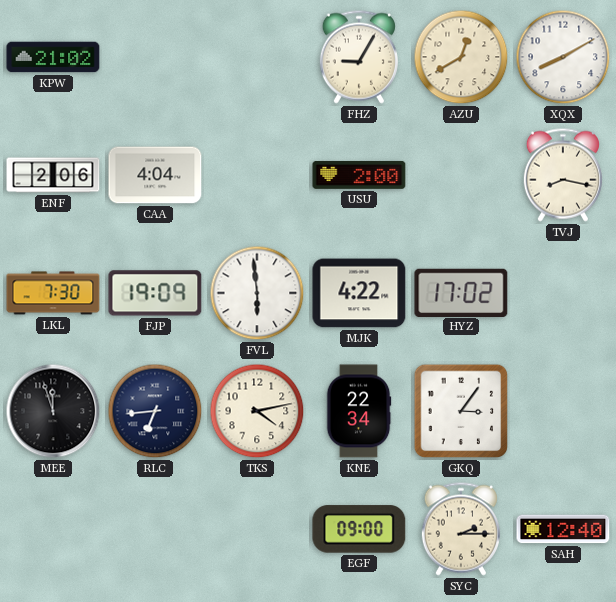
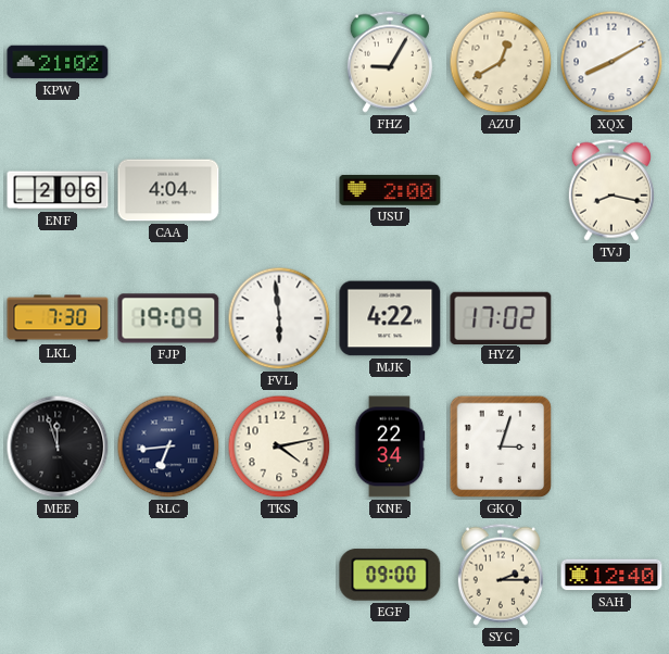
GKQ: 3:06 -> 3:03
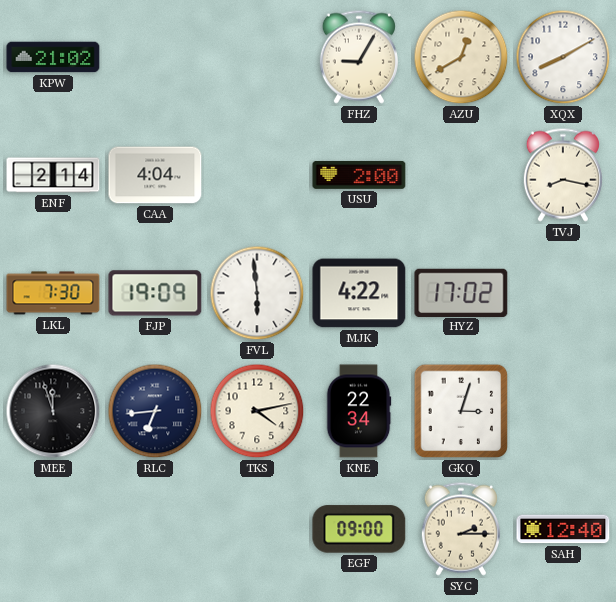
ENF: 2:06 -> 2:14
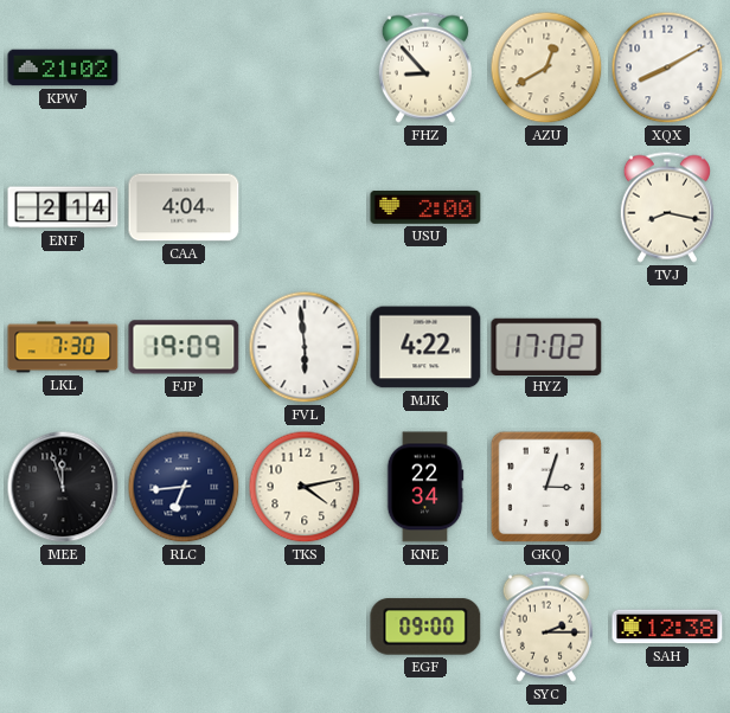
FHZ: 9:05 -> 8:53
SAH: 12:40 -> 12:38
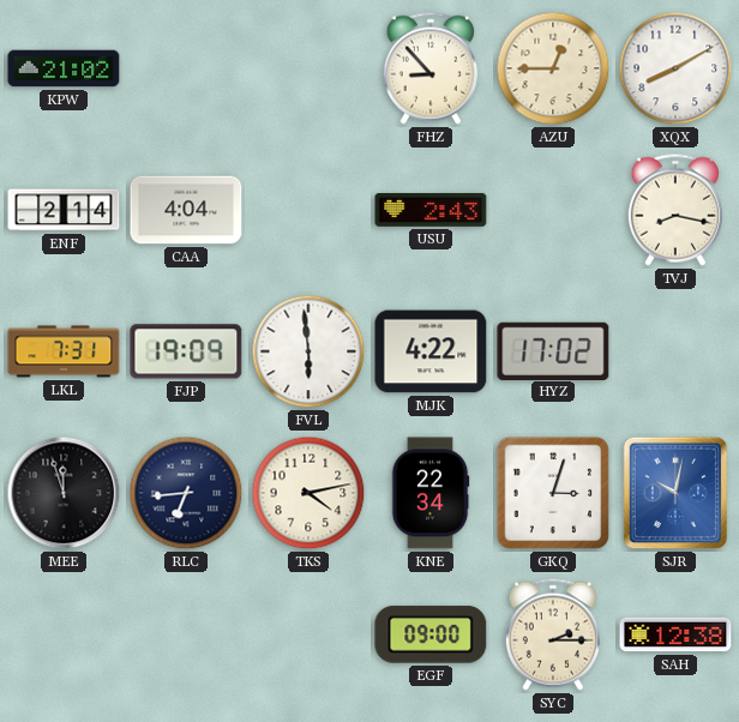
AZU: 12:40 -> 12:45
USU: 2:00 -> 2:43
LKL: 7:30 -> 7:31
SJR: none -> 10:02
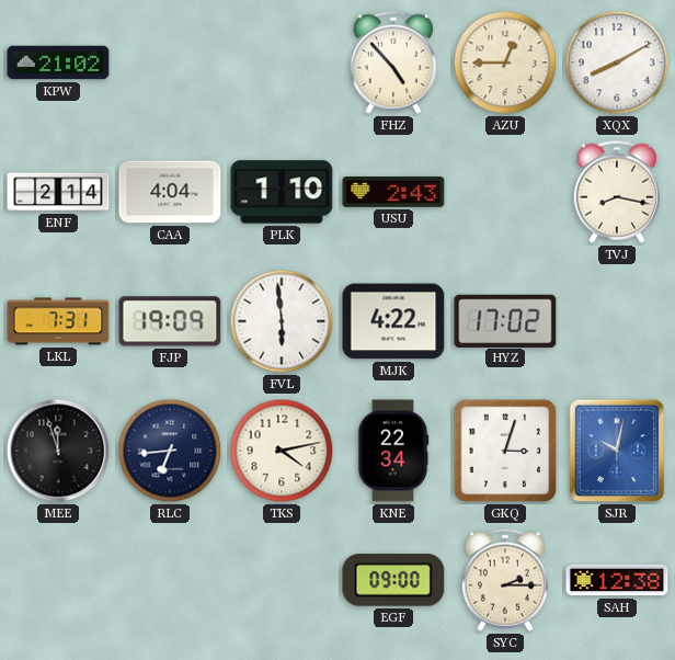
FHZ: 8:53 -> 4:53
PLK: none -> 1:10
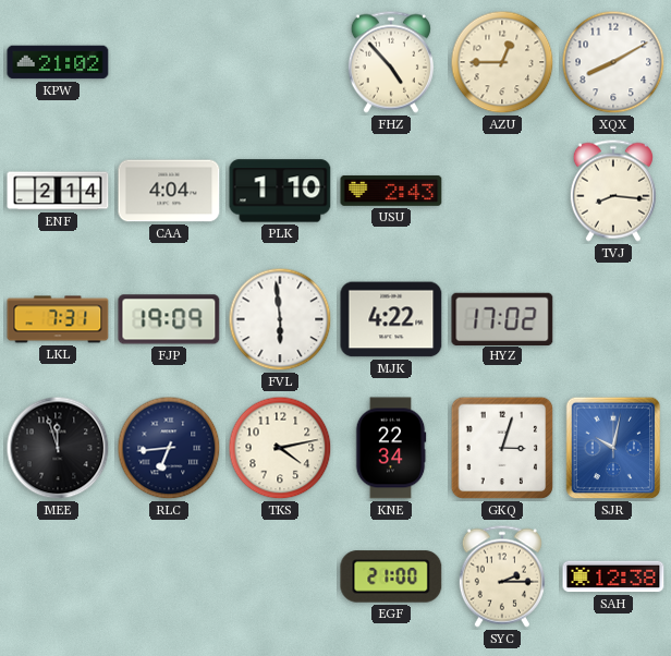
TVJ: 8:17 -> 8:16
EGF: 09:00 -> 21:00
